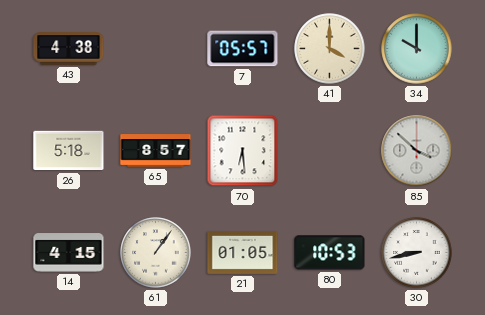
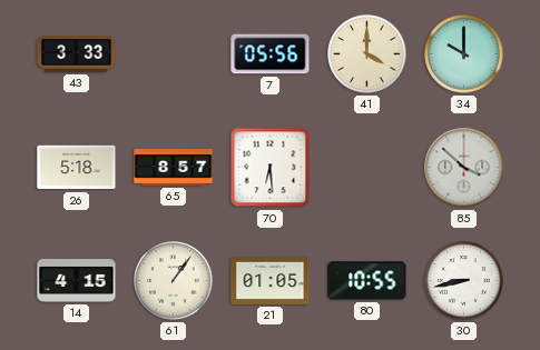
43: 4:38 -> 3:33
7: 05:57 -> 05:56
80: 10:53 -> 10:55
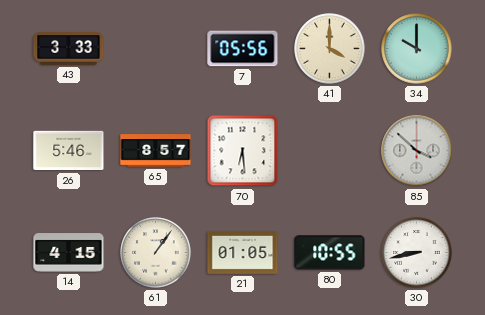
26: 5:18 -> 5:46
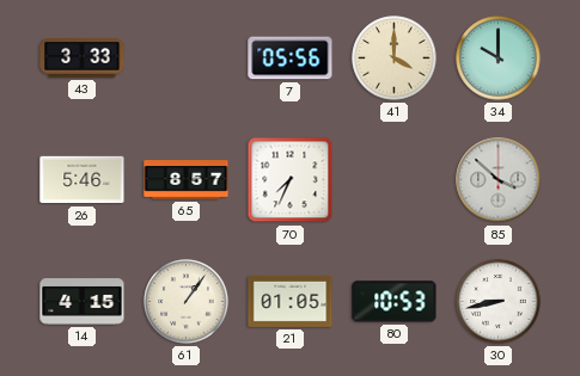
70: 6:29 -> 7:34
80: 10:55 -> 10:53
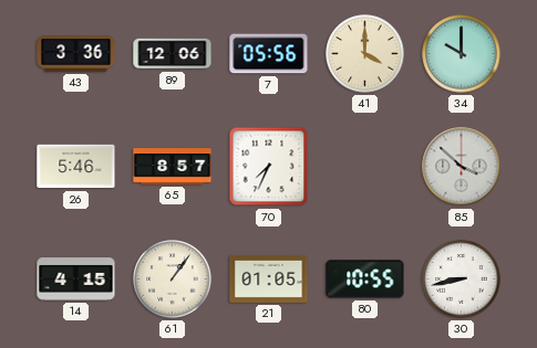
43: 3:33 -> 3:36
89: none -> 12:06
80: 10:53 -> 10:55
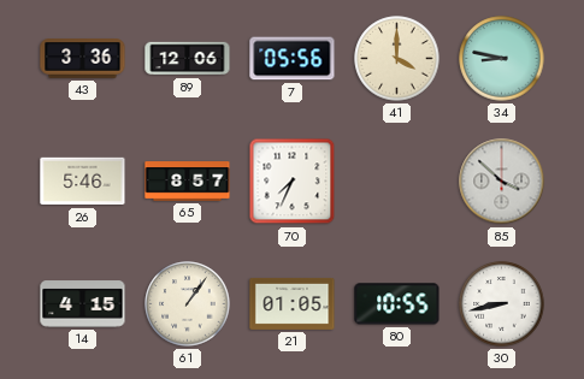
34: 10:00 -> 8:47
